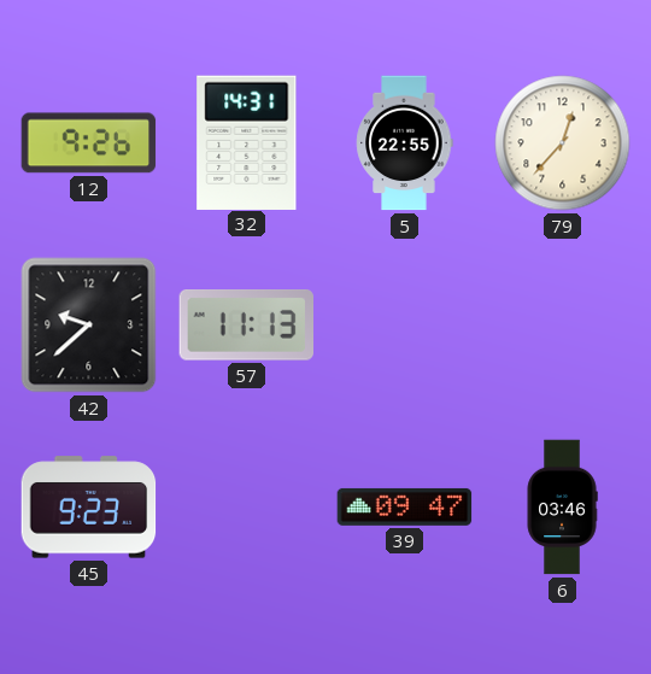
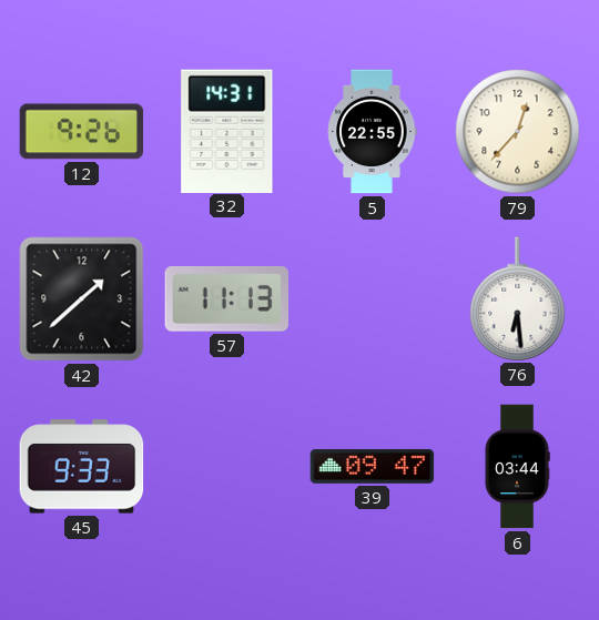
42: 9:38 -> 1:38
76: none -> 6:29
45: 9:23 -> 9:33
6: 03:46 -> 03:44
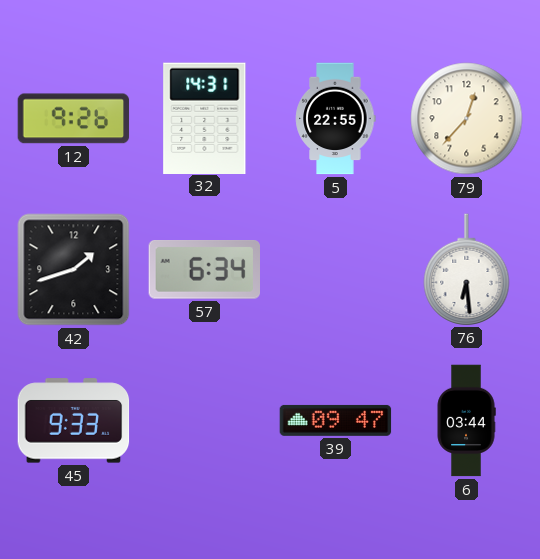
42: 1:38 -> 1:42
57: 11:13 -> 6:34
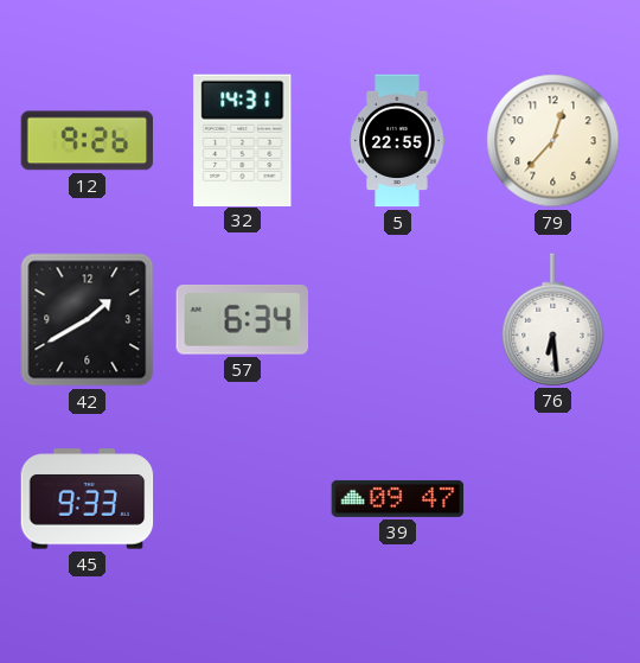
42: 1:42 -> 1:40
6: 03:44 -> none
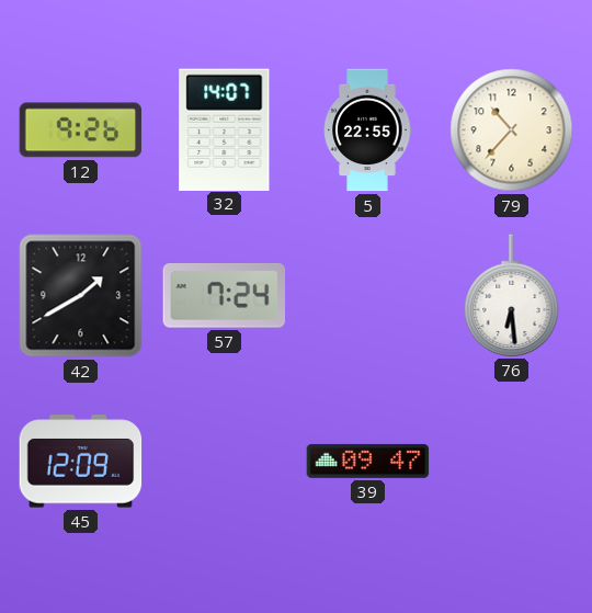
32: 14:31 -> 14:07
79: 12:37 -> 10:37
57: 6:34 -> 7:24
45: 9:33 -> 12:09
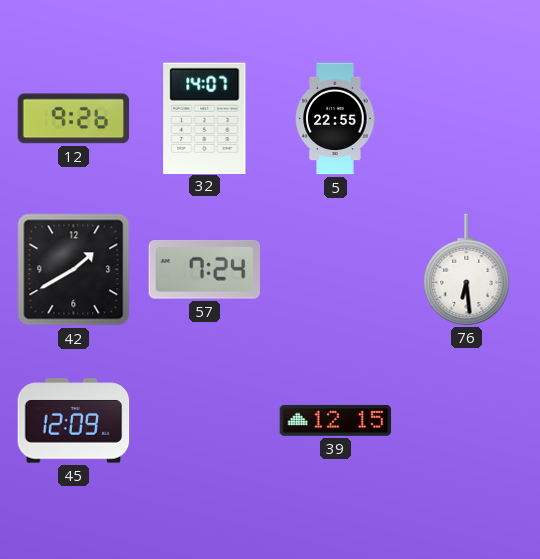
79: 10:37 -> none
39: 09:47 -> 12:15
